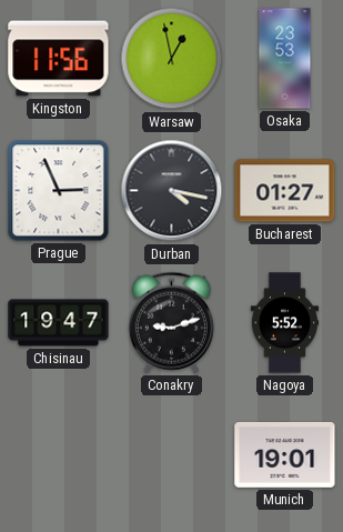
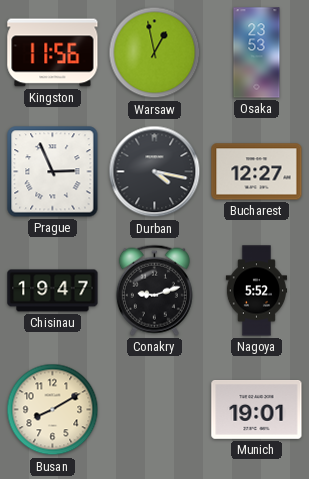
Bucharest: 01:27 -> 12:27
Busan: none -> 8:10
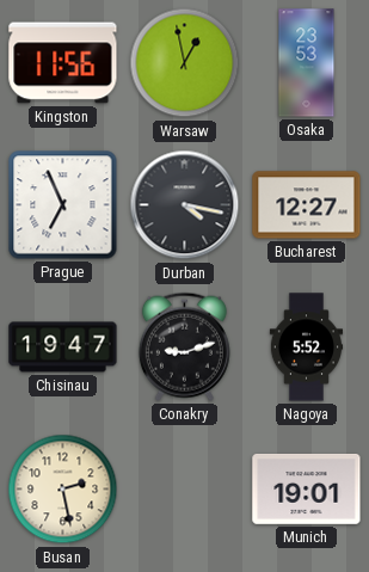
Prague: 2:56 -> 6:56
Busan: 8:10 -> 2:28
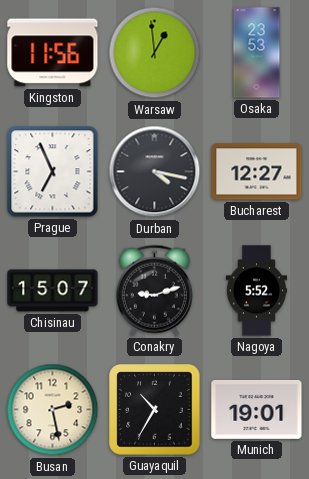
Warsaw: 12:58 -> 12:59
Chisinau: 19:47 -> 15:07
Guayaquil: none -> 10:35
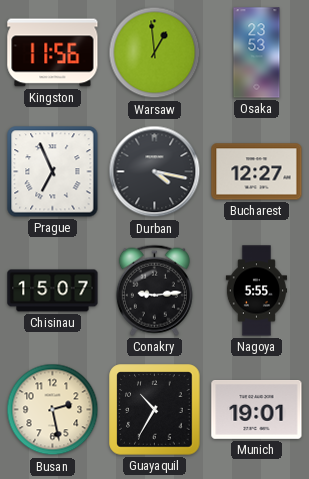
Conakry: 9:12 -> 9:14
Nagoya: 5:52 -> 5:55
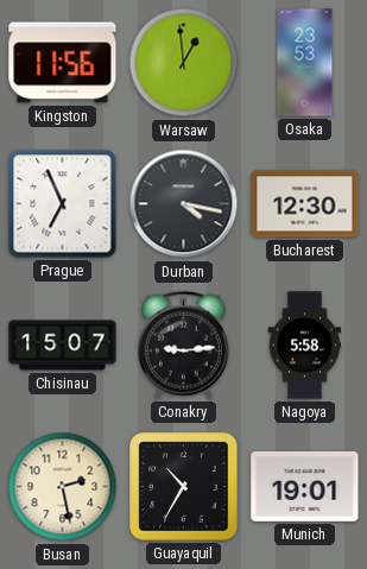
Bucharest: 12:27 -> 12:30
Nagoya: 5:55 -> 5:58
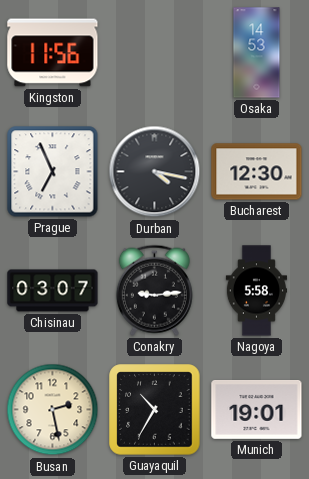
Warsaw: 12:59 -> none
Osaka: 23:53 -> 14:53
Chisinau: 15:07 -> 03:07
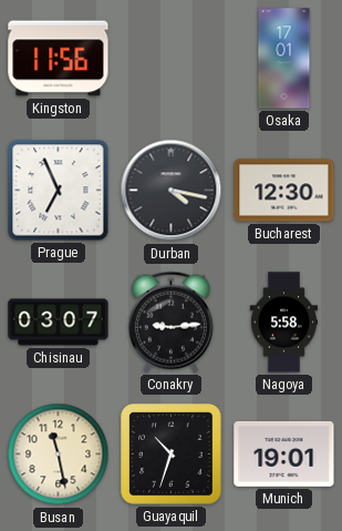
Osaka: 14:53 -> 17:01
Busan: 2:28 -> 11:28
Guayaquil: 10:35 -> 10:33
